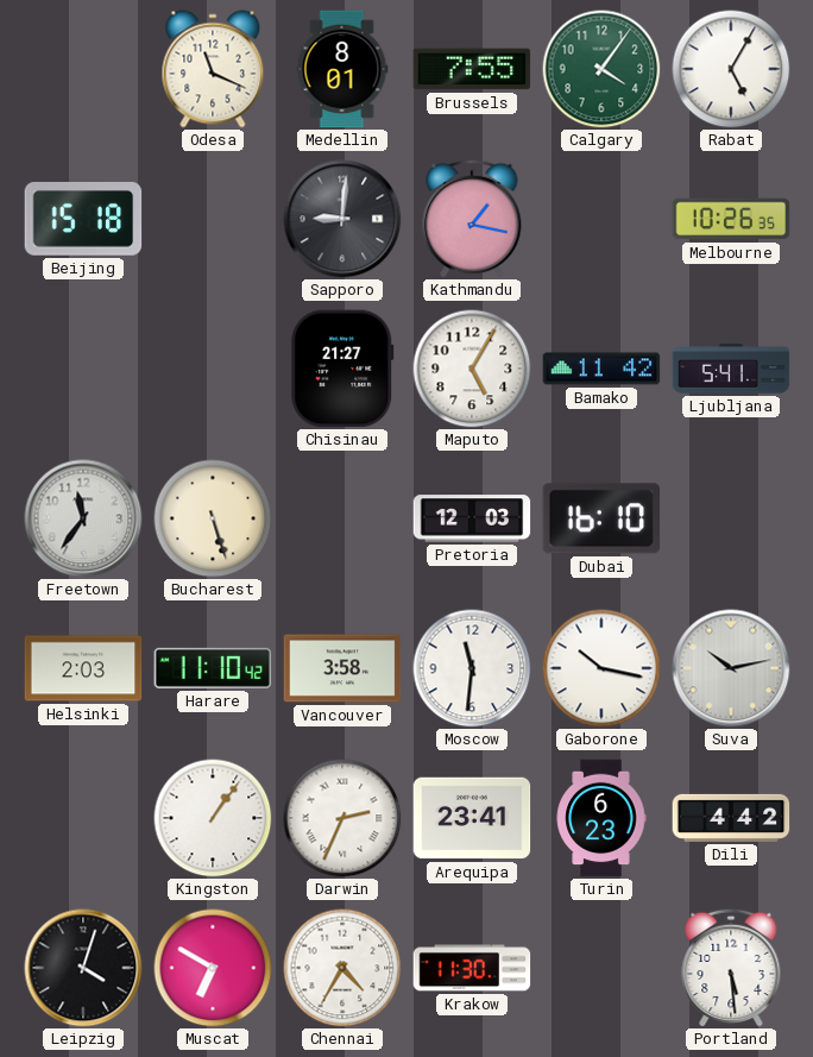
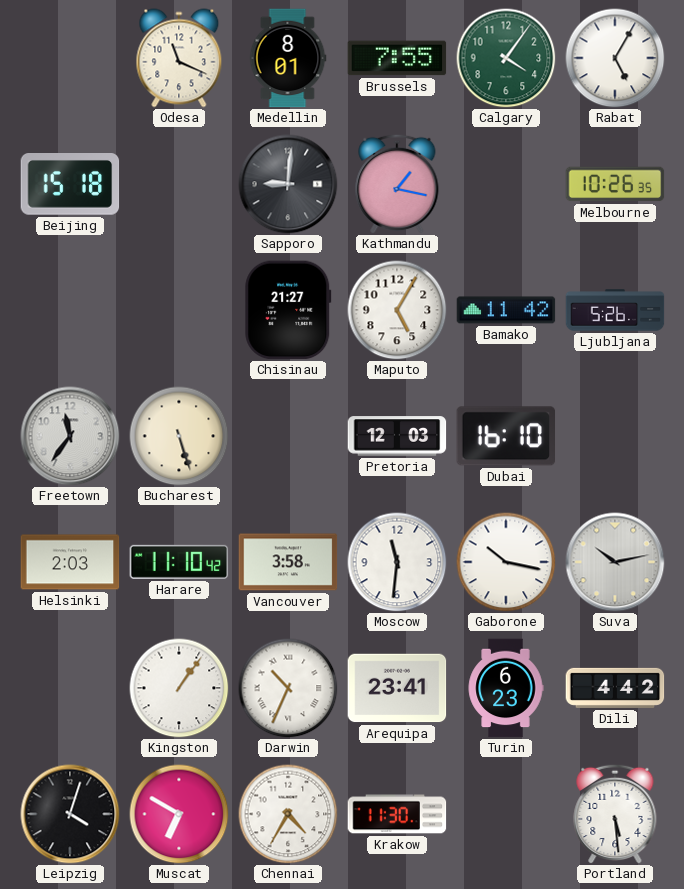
Ljubljana: 5:41 -> 5:26
Darwin: 2:34 -> 10:34
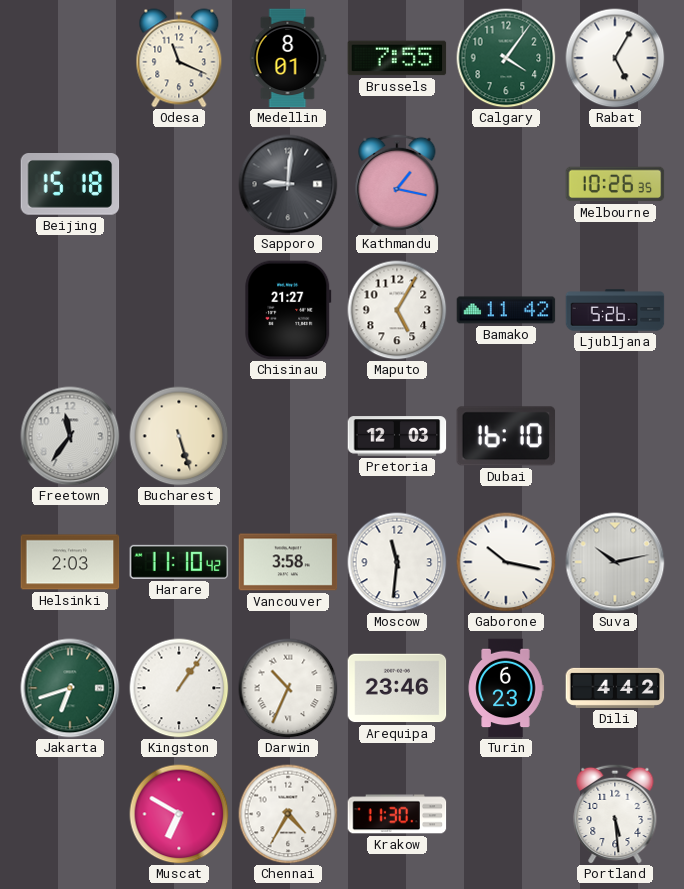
Jakarta: none -> 6:42
Arequipa: 23:41 -> 23:46
Leipzig: 4:03 -> none
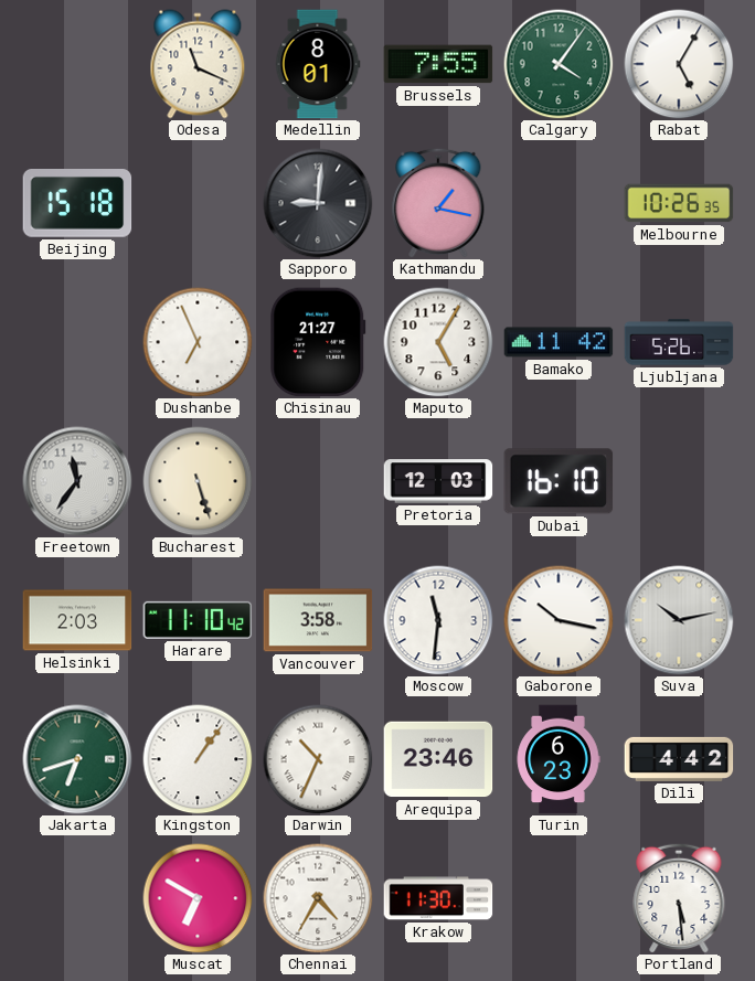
Dushanbe: none -> 6:56
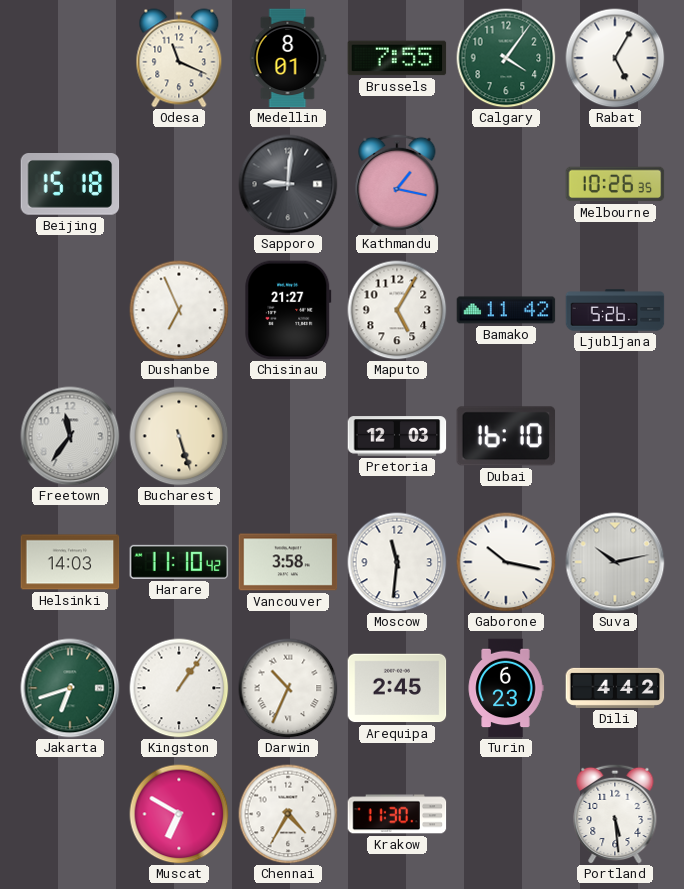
Helsinki: 2:03 -> 14:03
Arequipa: 23:46 -> 2:45
